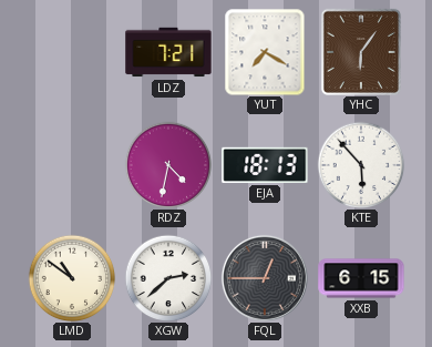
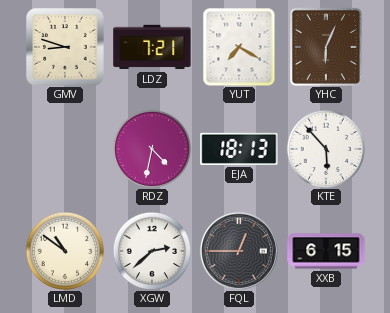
GMV: none -> 8:48
YHC: 6:06 -> 6:04
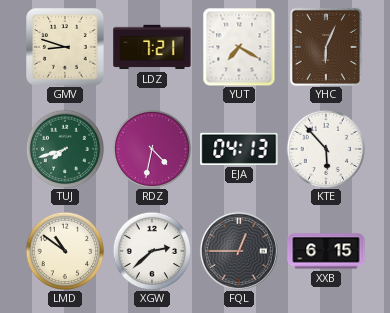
TUJ: none -> 7:42
EJA: 18:13 -> 04:13
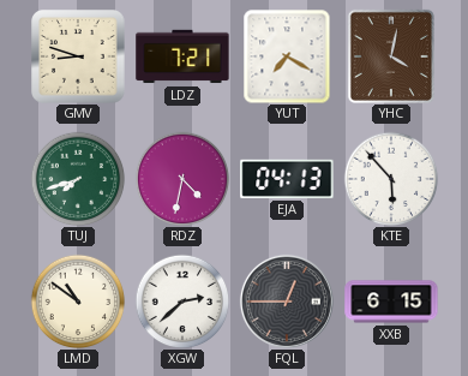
YHC: 6:04 -> 4:02
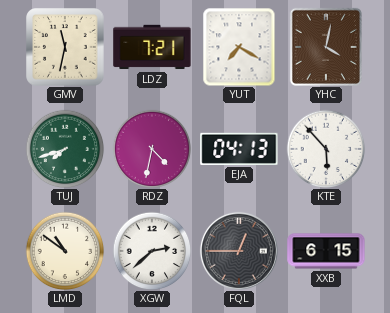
GMV: 8:48 -> 11:32
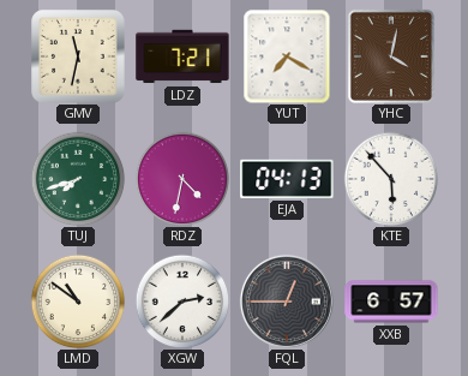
XXB: 6:15 -> 6:57
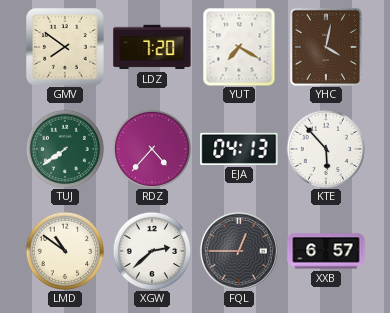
GMV: 11:32 -> 7:51
LDZ: 7:21 -> 7:20
TUJ: 7:42 -> 7:39
RDZ: 4:32 -> 4:37
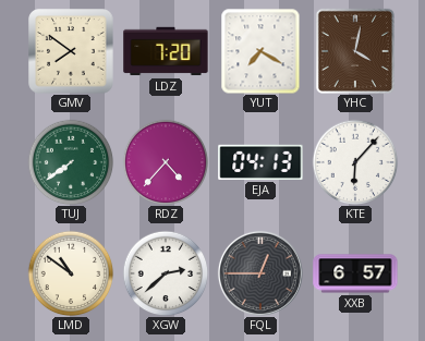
KTE: 5:53 -> 6:07
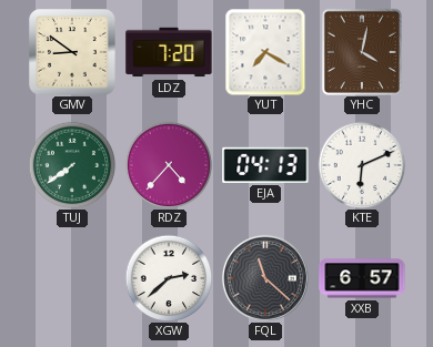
GMV: 7:51 -> 8:51
KTE: 6:07 -> 6:11
LMD: 10:51 -> none
FQL: 12:45 -> 11:22
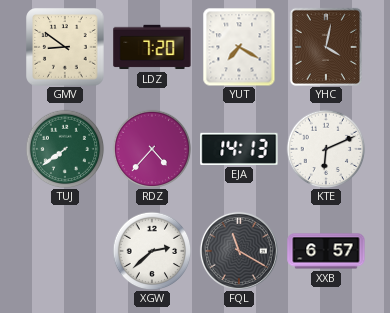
EJA: 04:13 -> 14:13
FQL: 11:22 -> 11:20
